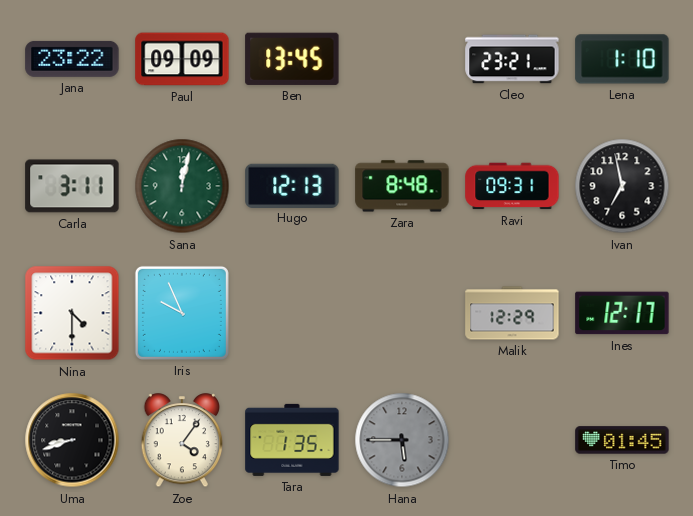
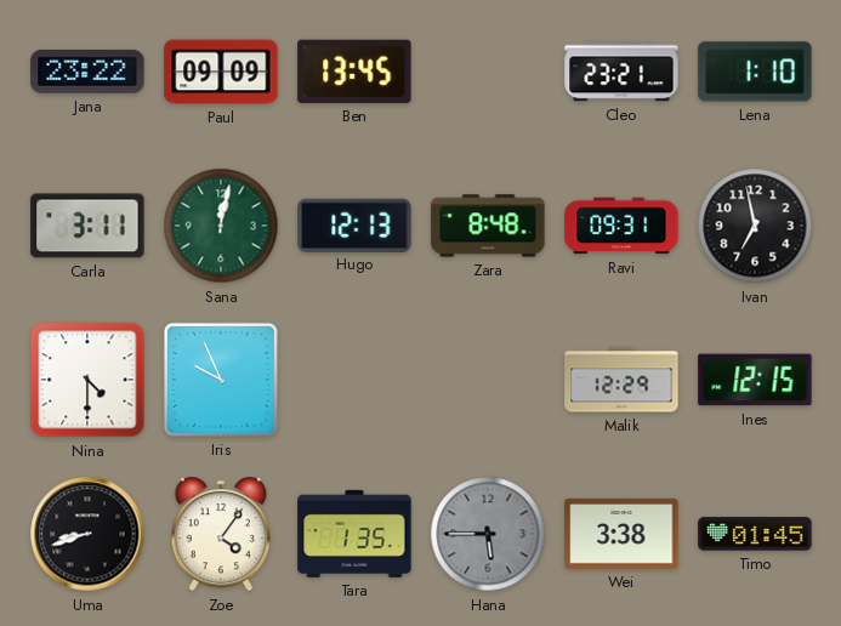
Ines: 12:17 -> 12:15
Wei: none -> 3:38
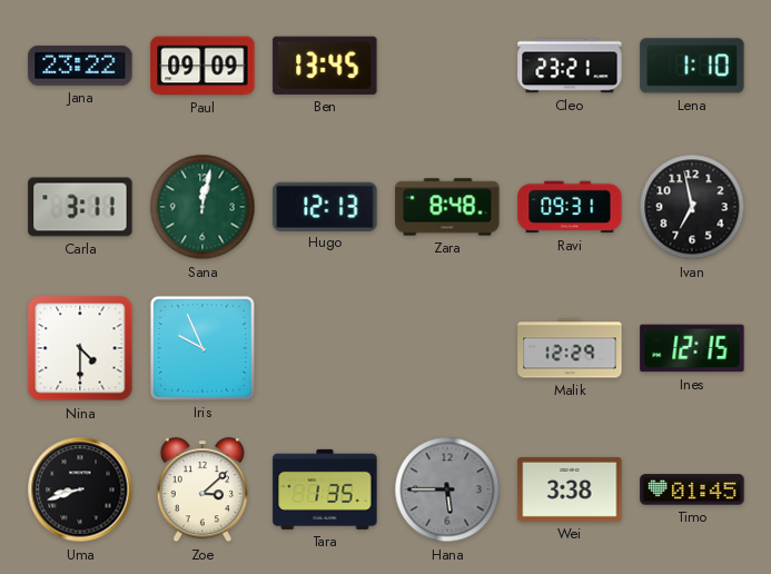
Zoe: 4:06 -> 3:08
